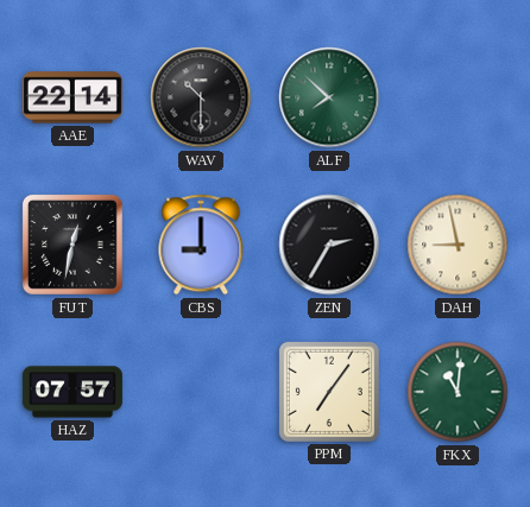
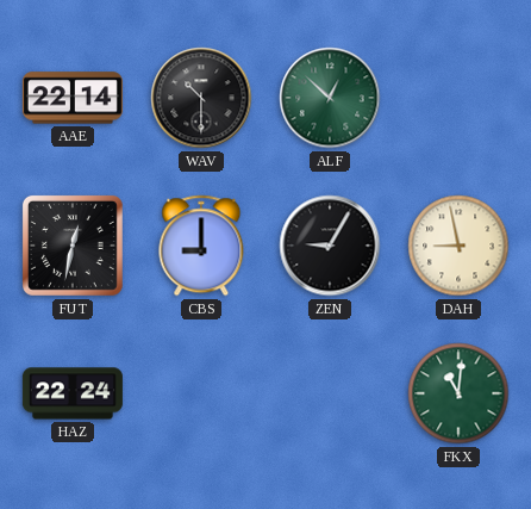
ALF: 7:52 -> 12:52
ZEN: 2:35 -> 9:05
HAZ: 07:57 -> 22:24
PPM: 7:06 -> none
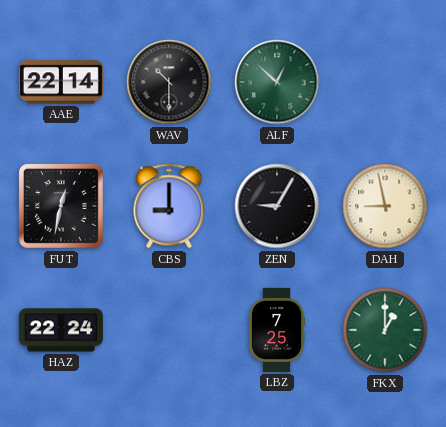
LBZ: none -> 7:25
FKX: 11:01 -> 1:00
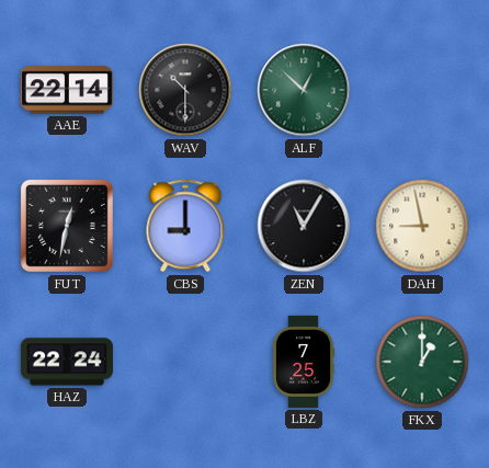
ZEN: 9:05 -> 11:05
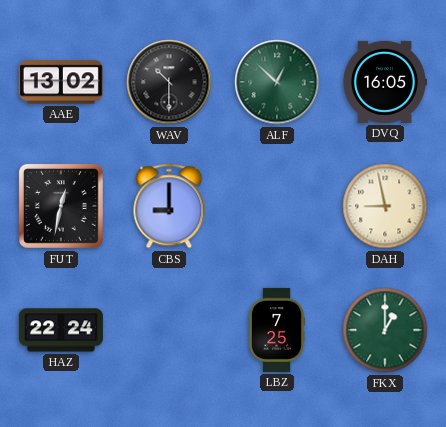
AAE: 22:14 -> 13:02
DVQ: none -> 16:05
ZEN: 11:05 -> none
